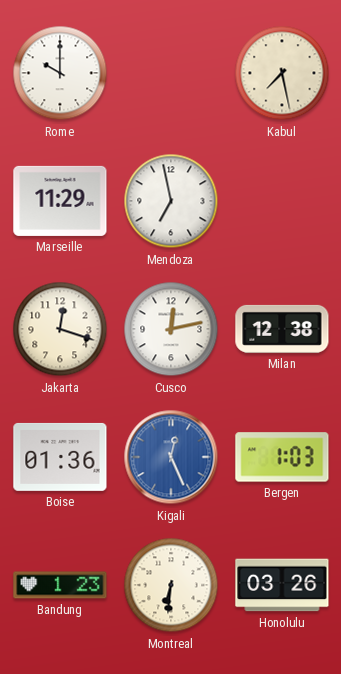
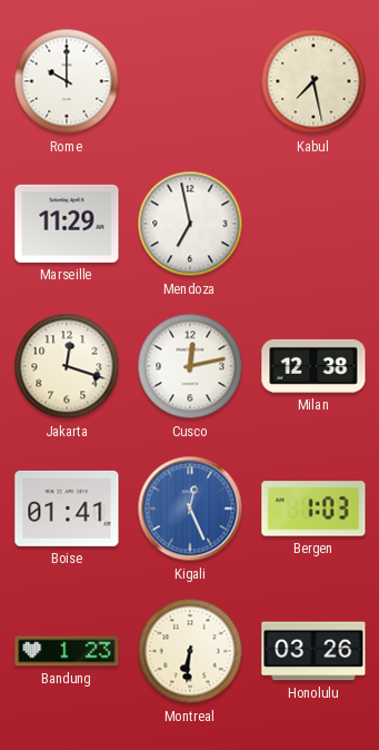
Boise: 01:36 -> 01:41
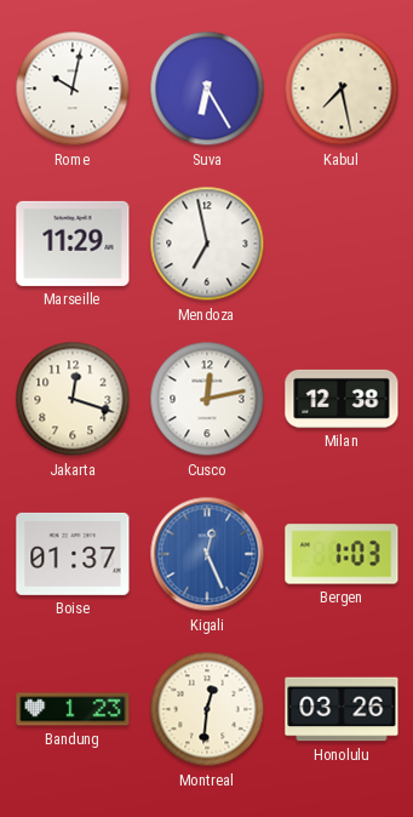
Rome: 10:00 -> 10:02
Suva: none -> 6:25
Boise: 01:41 -> 01:37
Montreal: 6:31 -> 12:31
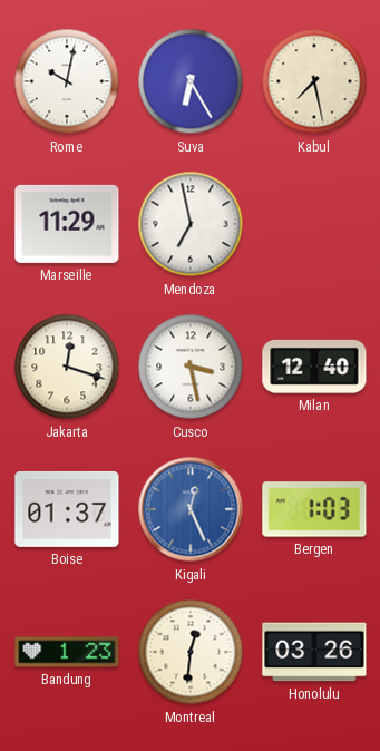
Cusco: 12:13 -> 3:28
Milan: 12:38 -> 12:40
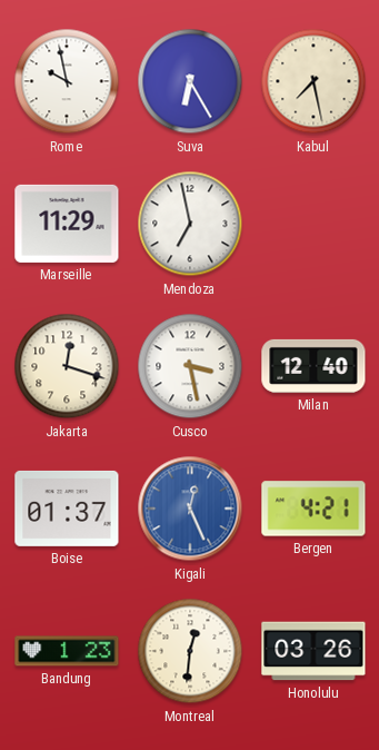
Rome: 10:02 -> 9:58
Bergen: 1:03 -> 4:21
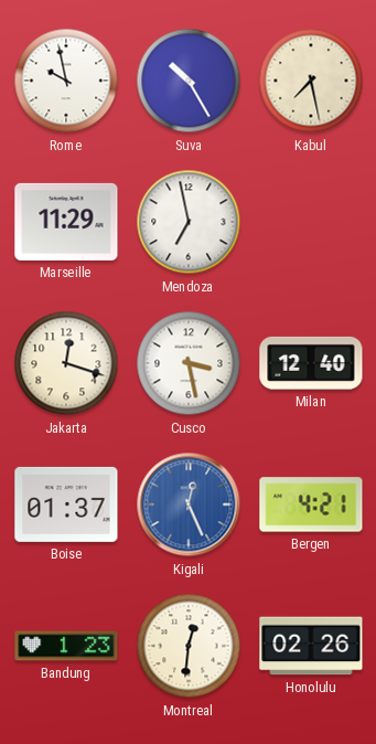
Suva: 6:25 -> 10:25
Honolulu: 03:26 -> 02:26
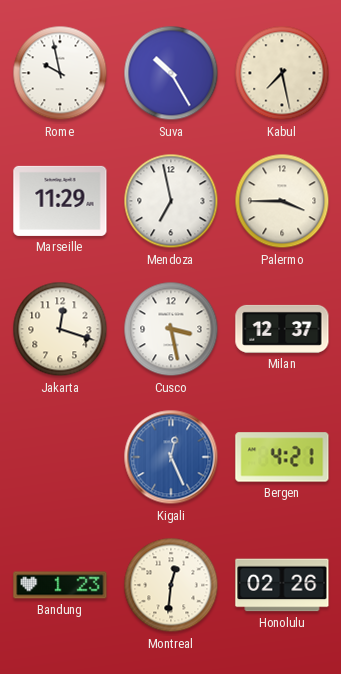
Palermo: none -> 3:45
Milan: 12:40 -> 12:37
Boise: 01:37 -> none
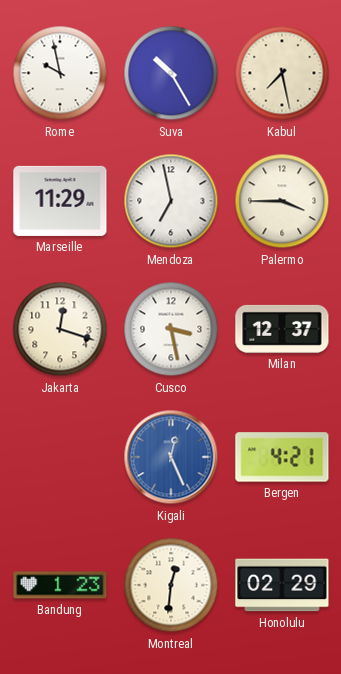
Honolulu: 02:26 -> 02:29
